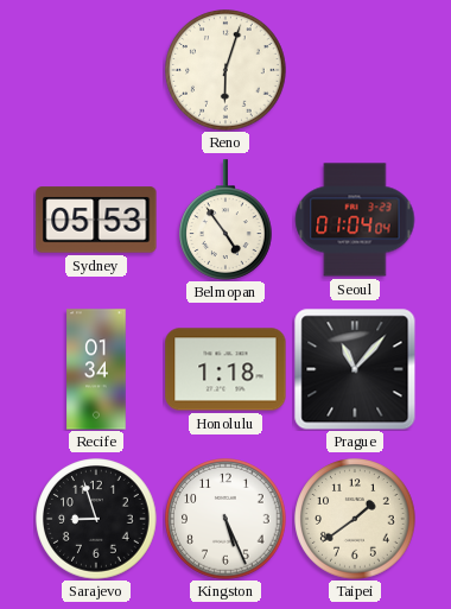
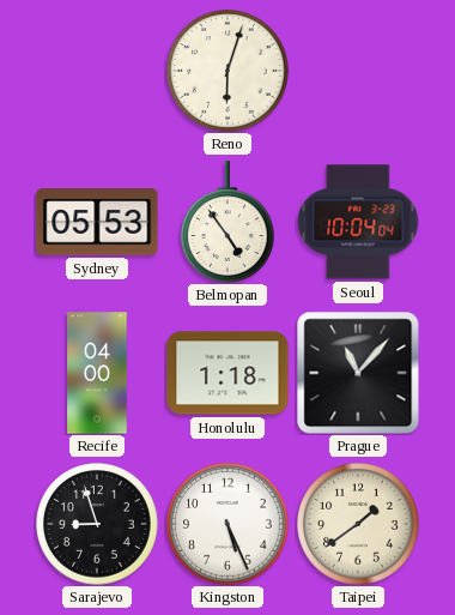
Seoul: 01:04 -> 10:04
Recife: 01:34 -> 04:00
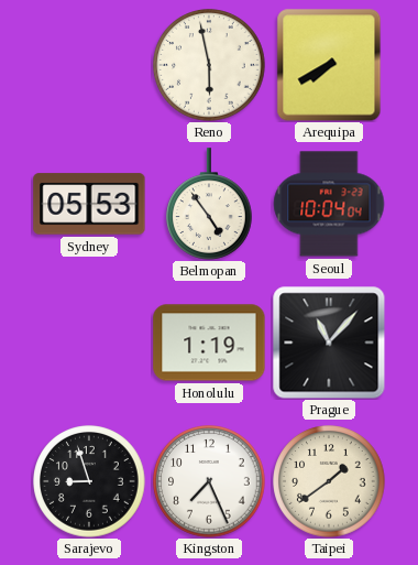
Reno: 6:03 -> 5:58
Arequipa: none -> 7:40
Recife: 04:00 -> none
Honolulu: 1:18 -> 1:19
Kingston: 5:26 -> 7:26
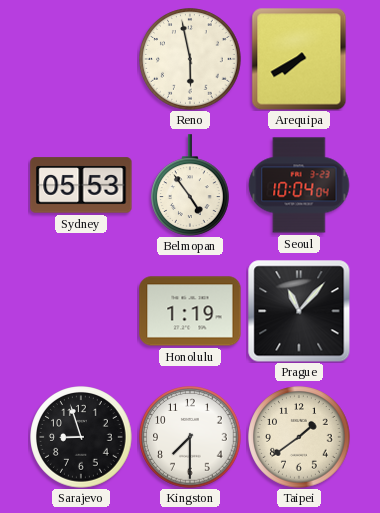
Kingston: 7:26 -> 7:30
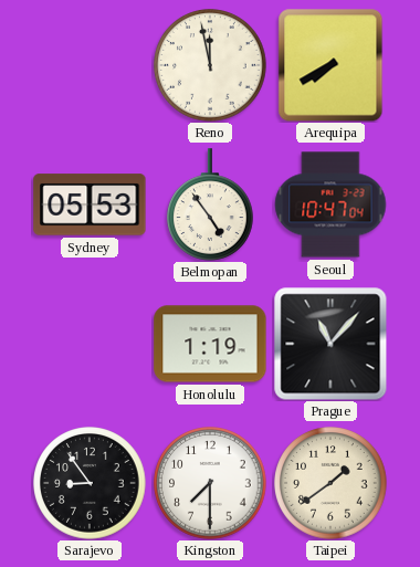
Reno: 5:58 -> 11:58
Seoul: 10:04 -> 10:47
Sarajevo: 8:57 -> 8:54
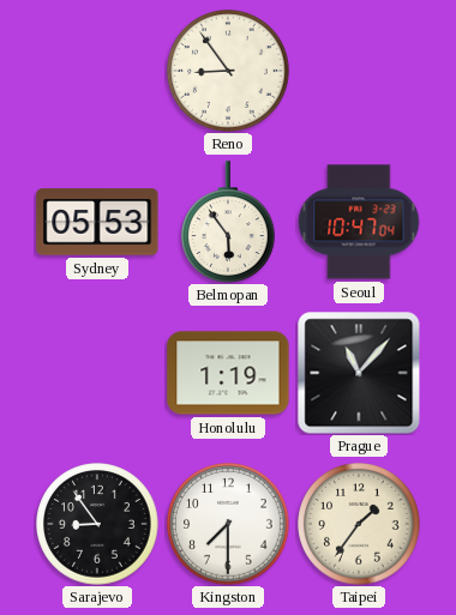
Reno: 11:58 -> 8:54
Arequipa: 7:40 -> none
Belmopan: 4:54 -> 5:54
Taipei: 1:39 -> 1:36
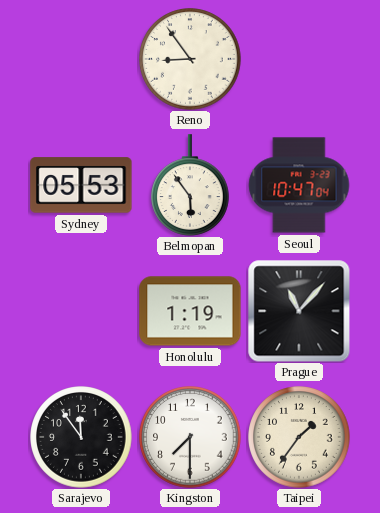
Sarajevo: 8:54 -> 11:54
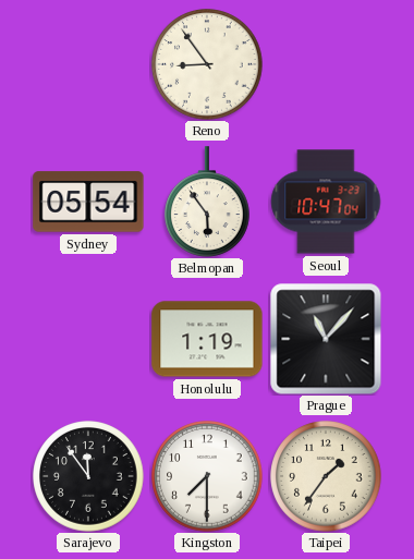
Sydney: 05:53 -> 05:54
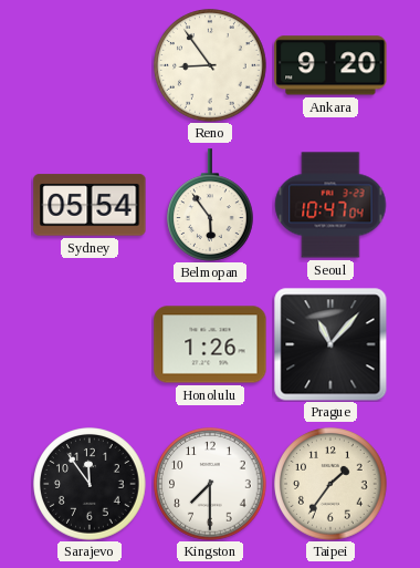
Ankara: none -> 9:20
Honolulu: 1:19 -> 1:26
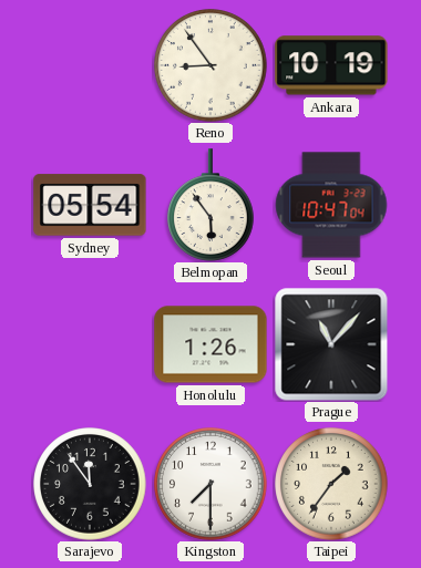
Ankara: 9:20 -> 10:19
